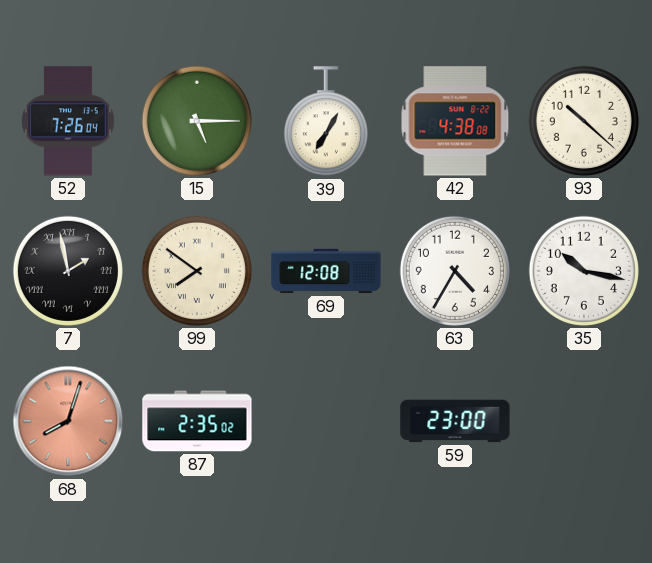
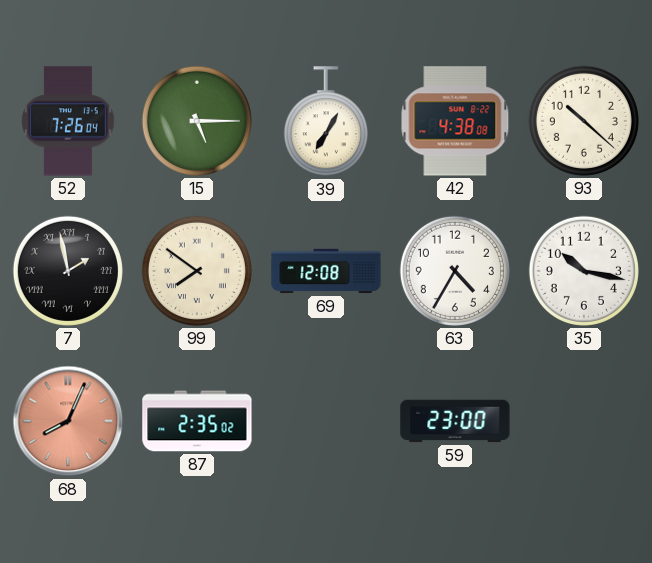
68: 8:03 -> 8:04
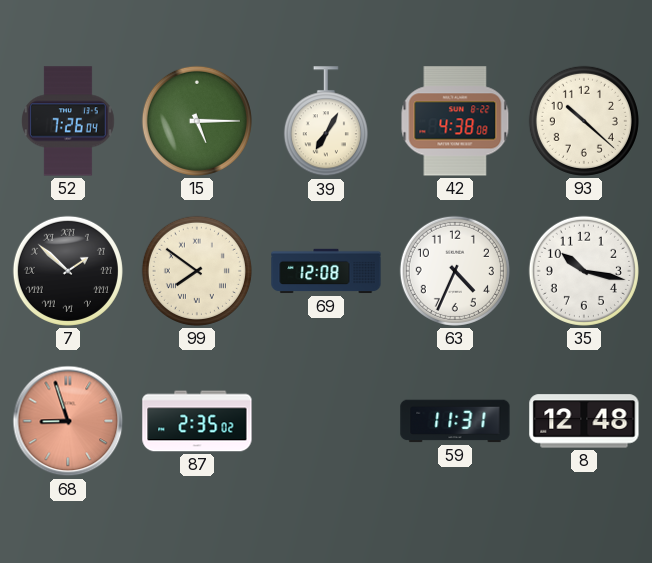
7: 1:58 -> 1:52
63: 4:35 -> 4:34
68: 8:04 -> 8:57
59: 23:00 -> 11:31
8: none -> 12:48
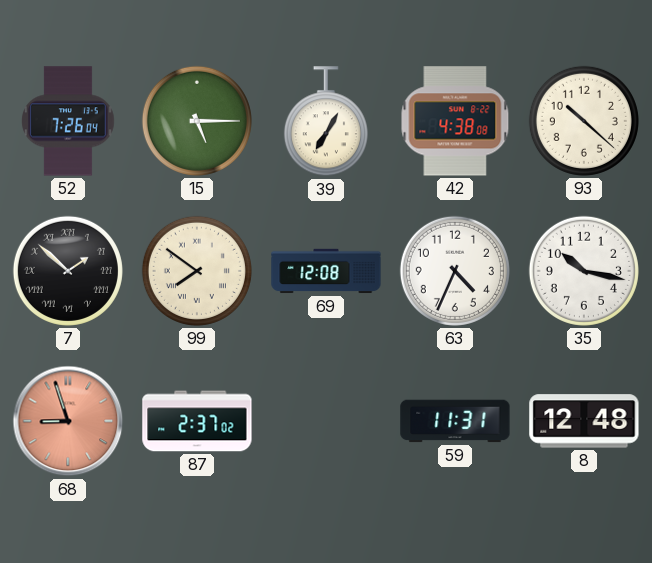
87: 2:35 -> 2:37
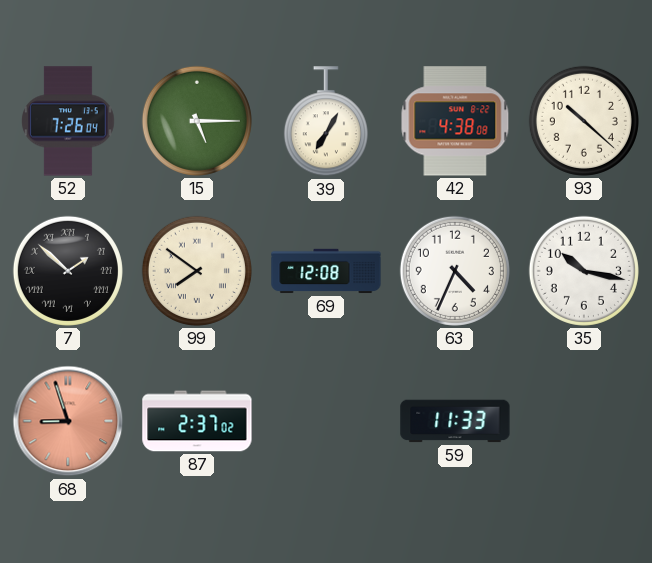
59: 11:31 -> 11:33
8: 12:48 -> none
